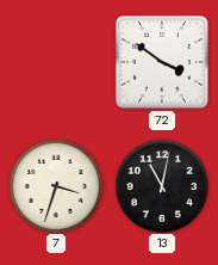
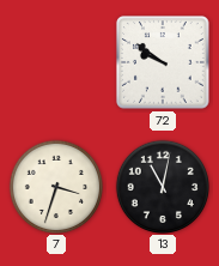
72: 3:51 -> 9:51
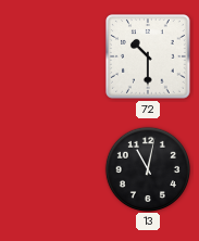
72: 9:51 -> 10:30
7: 3:33 -> none
